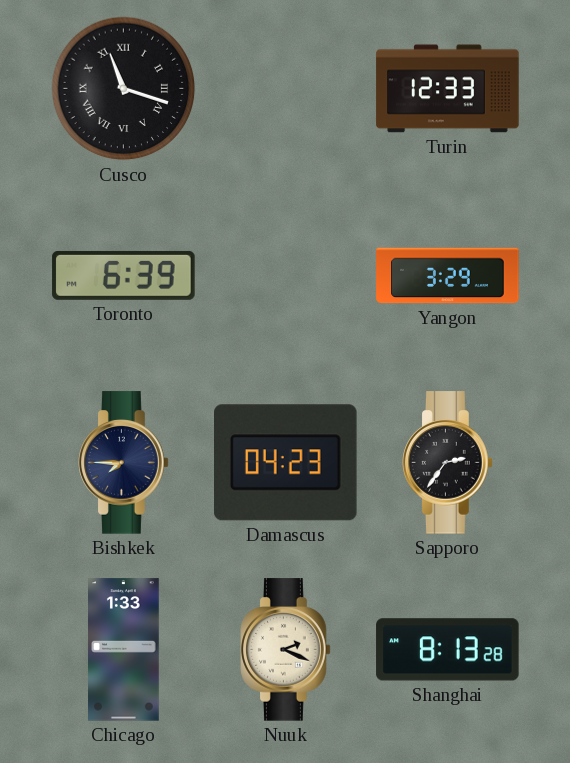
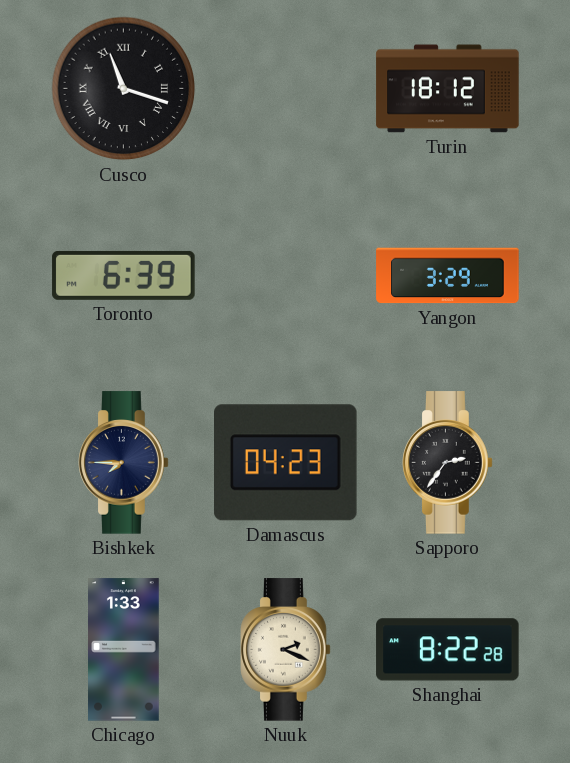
Turin: 12:33 -> 18:12
Shanghai: 8:13 -> 8:22
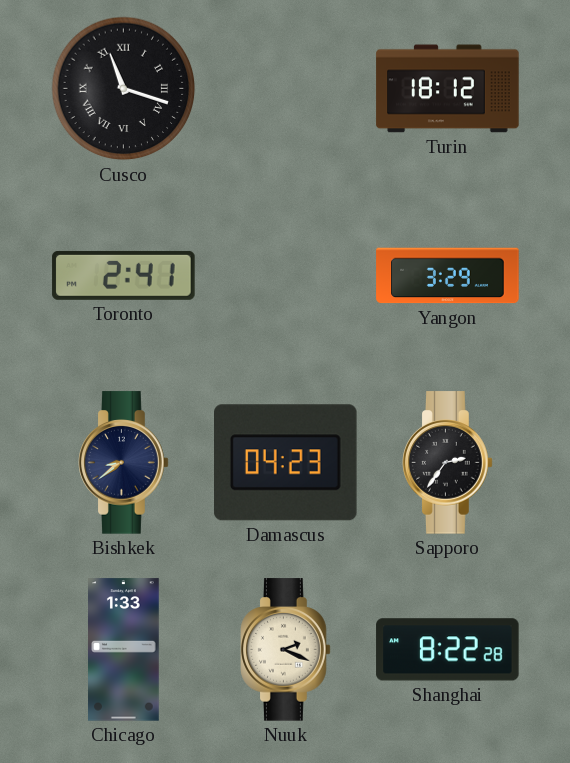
Toronto: 6:39 -> 2:41
Bishkek: 7:45 -> 8:39
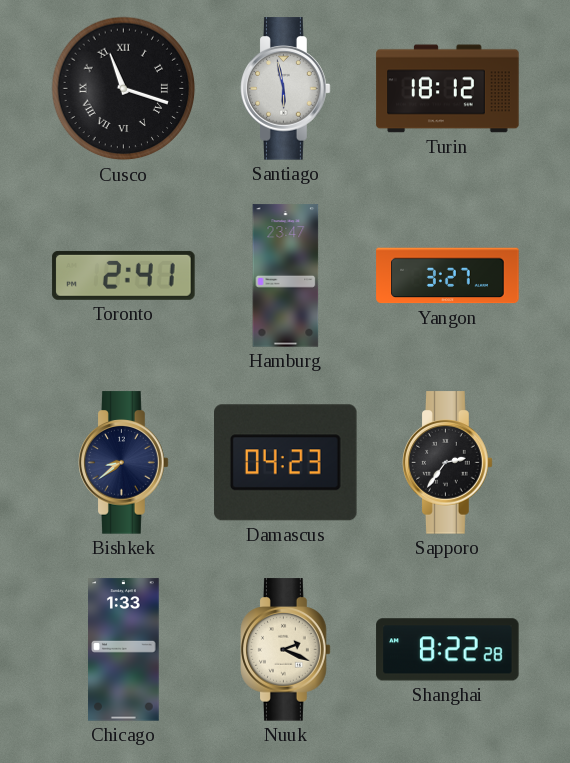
Santiago: none -> 5:58
Hamburg: none -> 23:47
Yangon: 3:29 -> 3:27
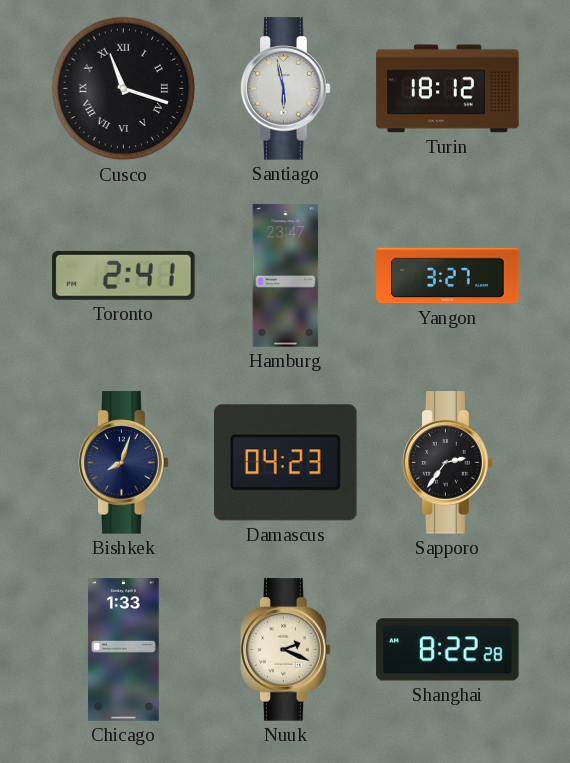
Bishkek: 8:39 -> 8:03
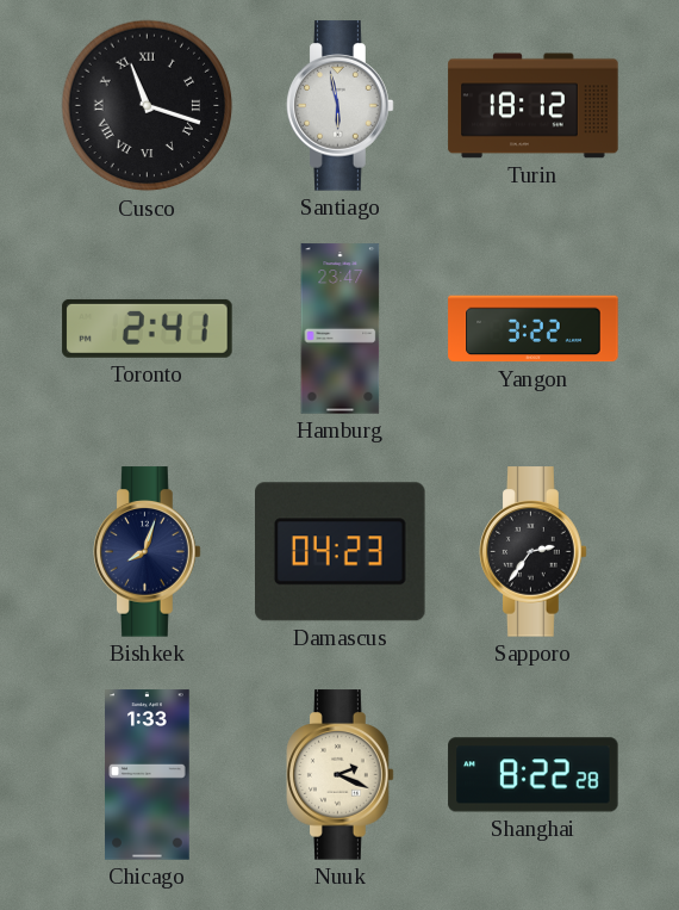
Yangon: 3:27 -> 3:22
